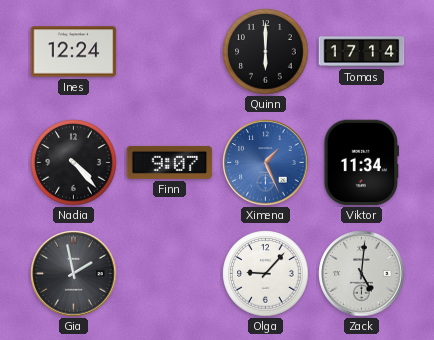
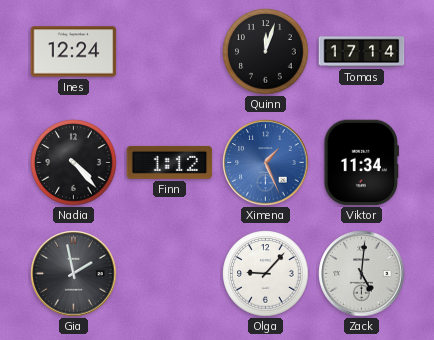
Quinn: 6:00 -> 12:03
Finn: 9:07 -> 1:12
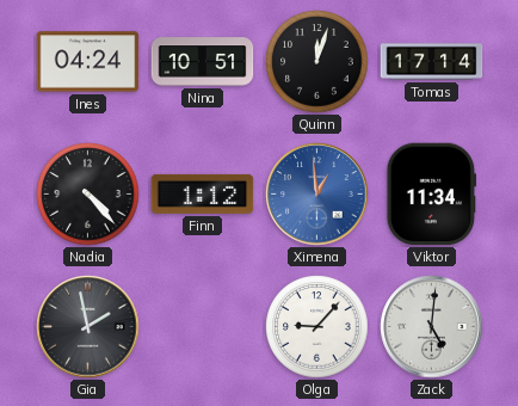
Ines: 12:24 -> 04:24
Nina: none -> 10:51
Ximena: 1:26 -> 12:59
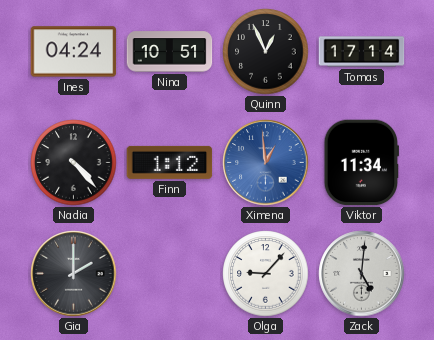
Quinn: 12:03 -> 12:56
Gia: 1:58 -> 2:00
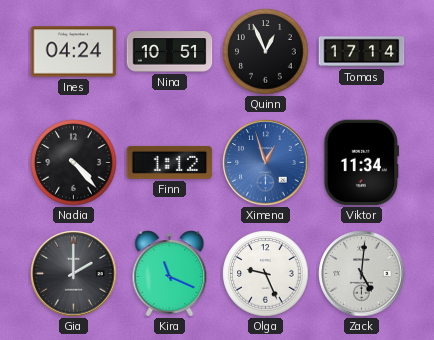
Ximena: 12:59 -> 12:57
Kira: none -> 11:19
Olga: 9:07 -> 9:26
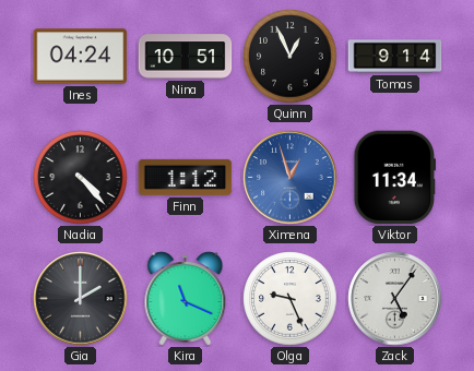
Tomas: 17:14 -> 9:14
Zack: 5:01 -> 5:06
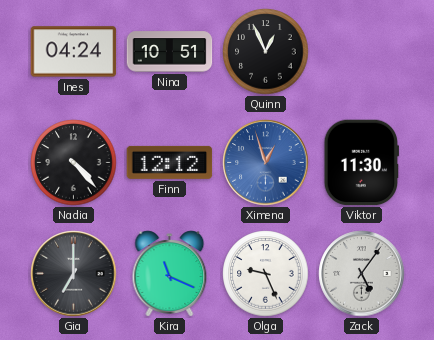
Tomas: 9:14 -> none
Finn: 1:12 -> 12:12
Viktor: 11:34 -> 11:30
Gia: 2:00 -> 7:00
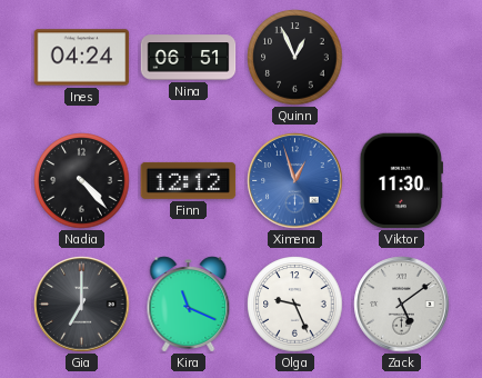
Nina: 10:51 -> 06:51
Zack: 5:06 -> 5:09
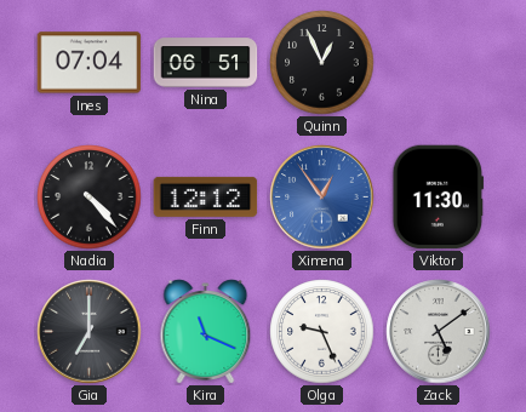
Ines: 04:24 -> 07:04
Ximena: 12:57 -> 12:54
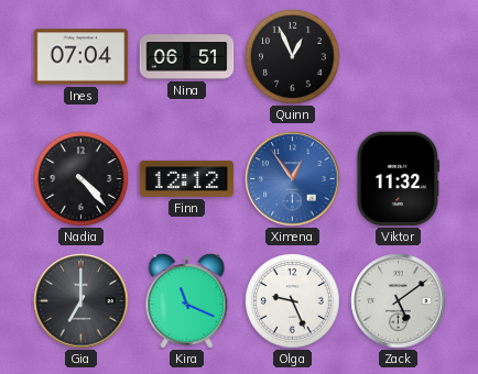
Viktor: 11:30 -> 11:32
